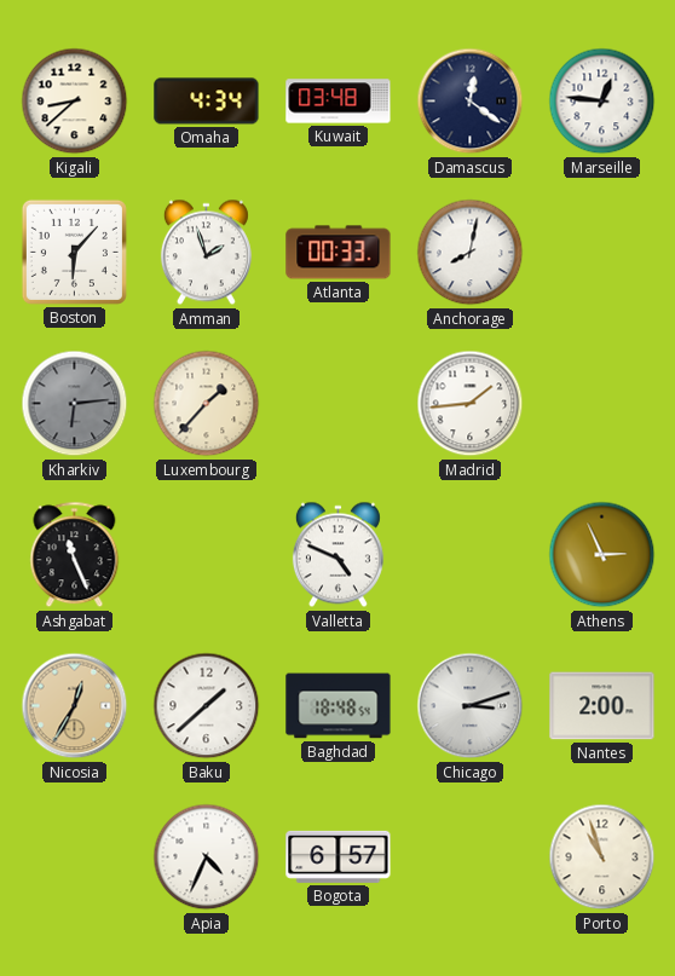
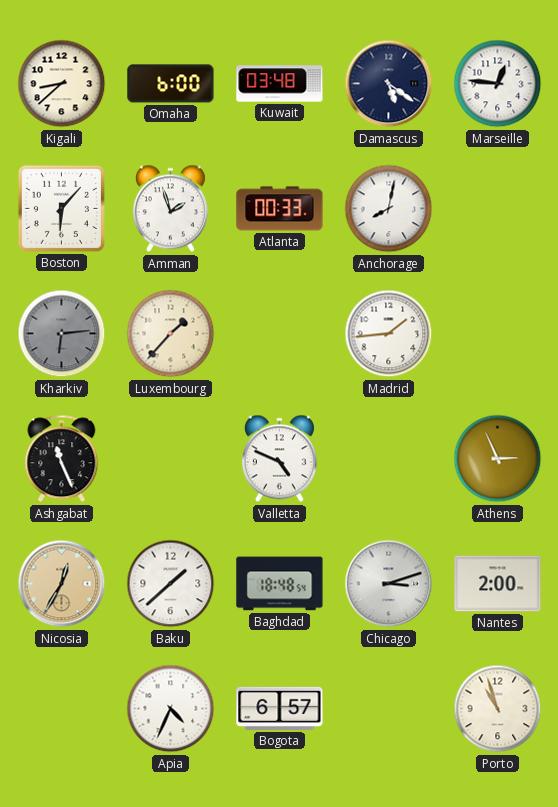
Omaha: 4:34 -> 6:00
Damascus: 12:21 -> 5:21
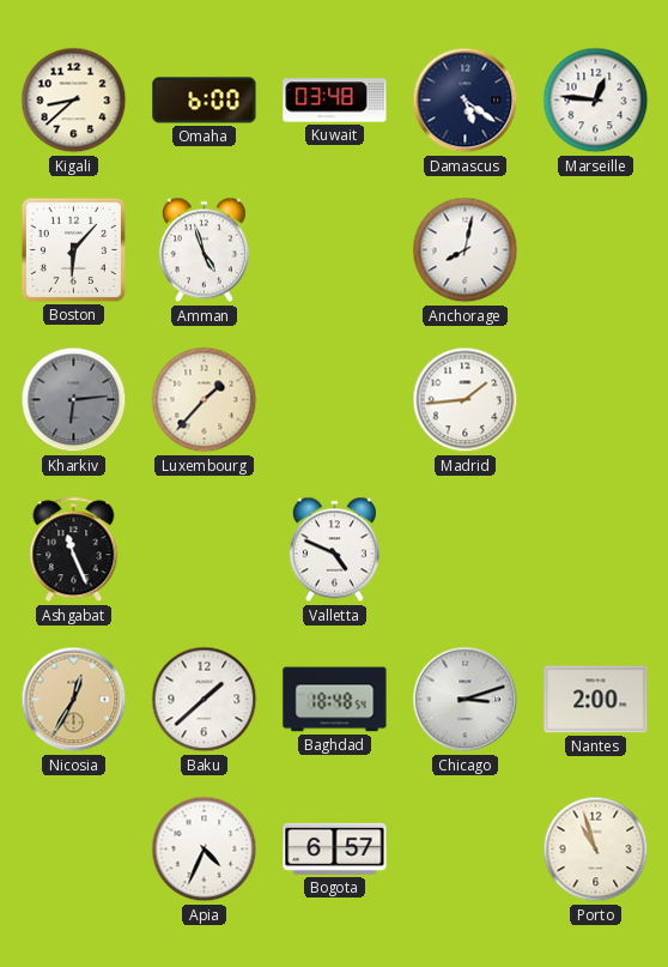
Amman: 1:57 -> 4:57
Atlanta: 00:33 -> none
Athens: 2:56 -> none
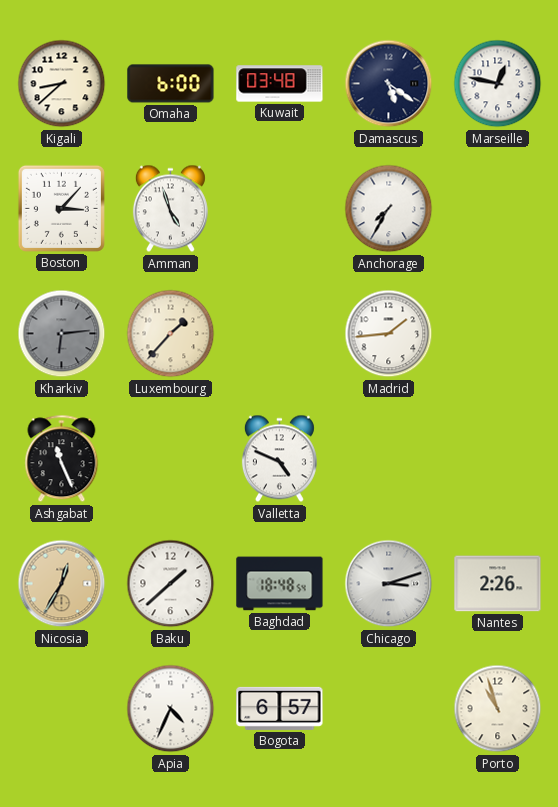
Marseille: 12:46 -> 12:47
Boston: 6:07 -> 3:07
Anchorage: 8:02 -> 7:35
Nantes: 2:00 -> 2:26
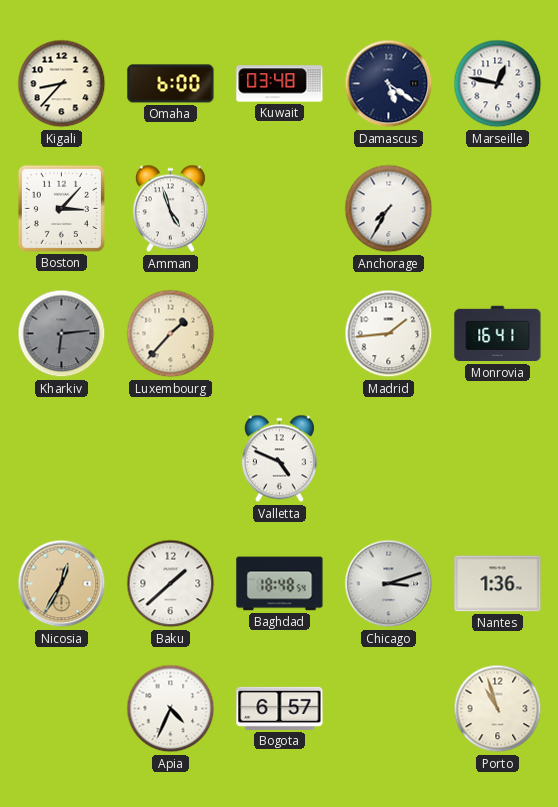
Kigali: 8:38 -> 8:37
Monrovia: none -> 16:41
Ashgabat: 11:26 -> none
Nantes: 2:26 -> 1:36
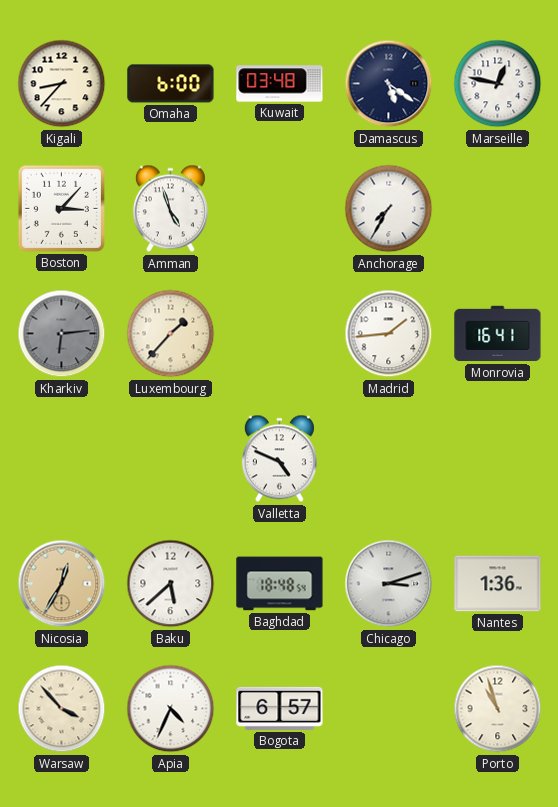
Baku: 1:38 -> 5:38
Warsaw: none -> 3:53
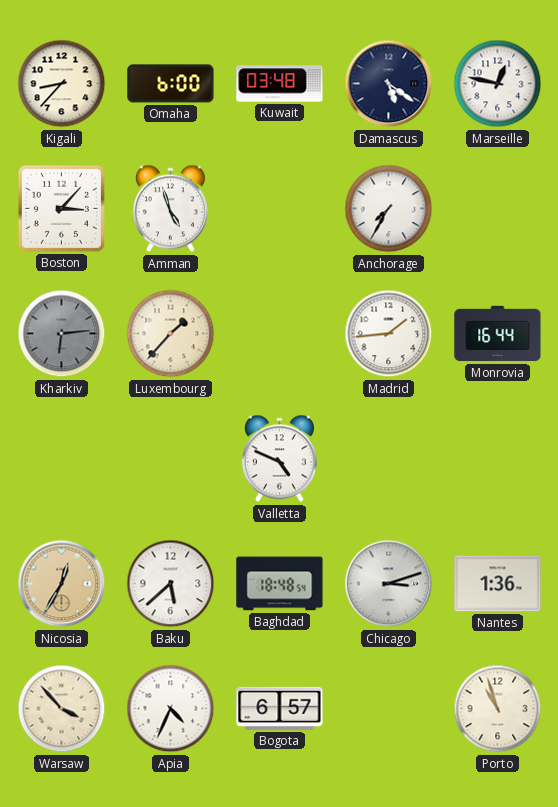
Monrovia: 16:41 -> 16:44
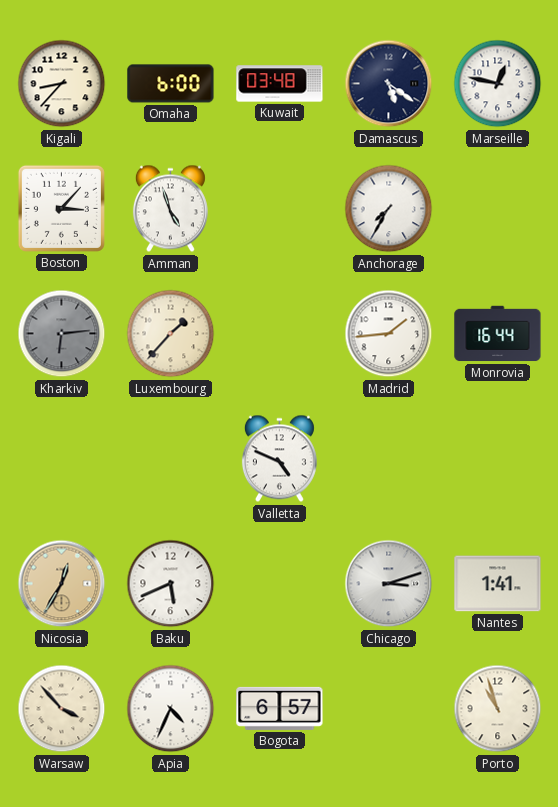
Baku: 5:38 -> 5:41
Baghdad: 18:48 -> none
Nantes: 1:36 -> 1:41
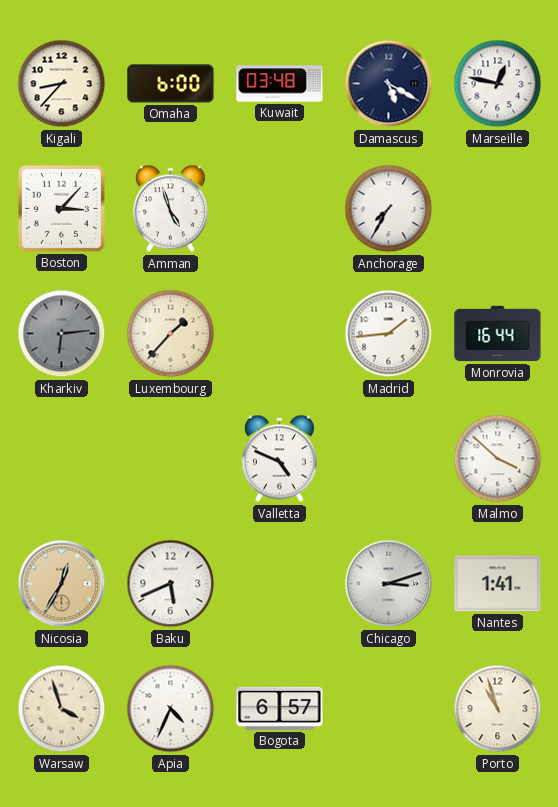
Damascus: 5:21 -> 5:20
Malmo: none -> 3:52
Warsaw: 3:53 -> 3:57
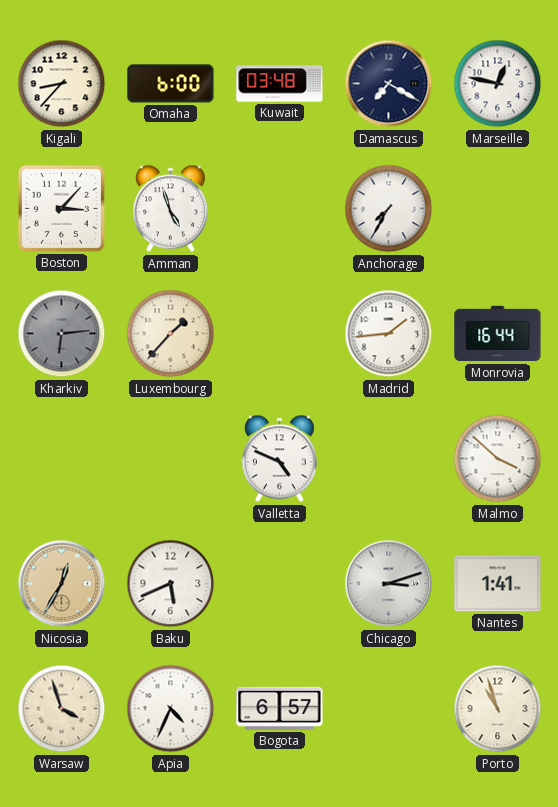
Damascus: 5:20 -> 7:20
